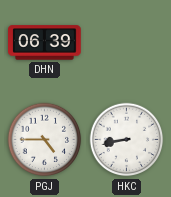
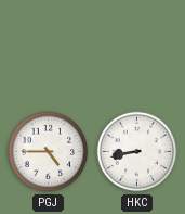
DHN: 06:39 -> none
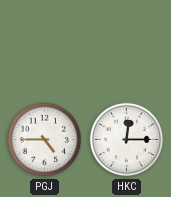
HKC: 8:43 -> 12:15
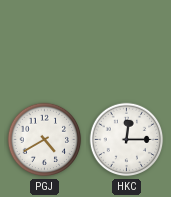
PGJ: 4:45 -> 4:40
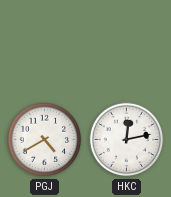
HKC: 12:15 -> 12:13
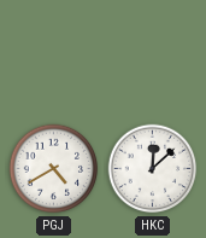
HKC: 12:13 -> 12:08
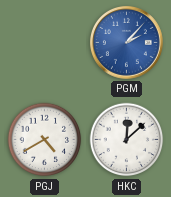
PGM: none -> 2:07
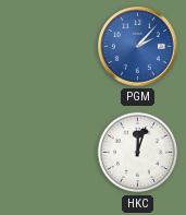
PGJ: 4:40 -> none
HKC: 12:08 -> 12:03
